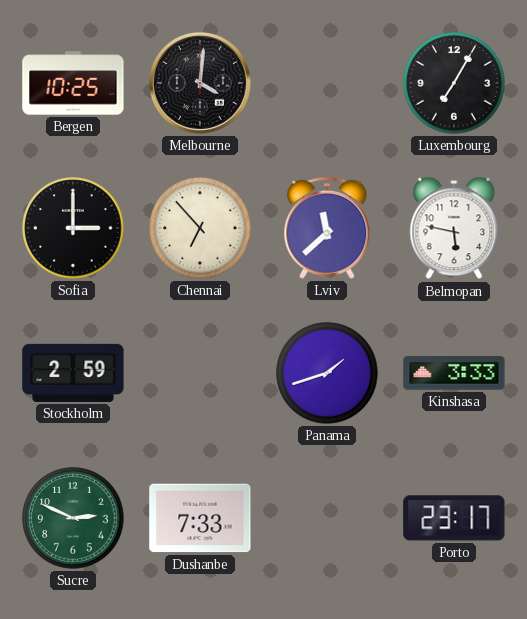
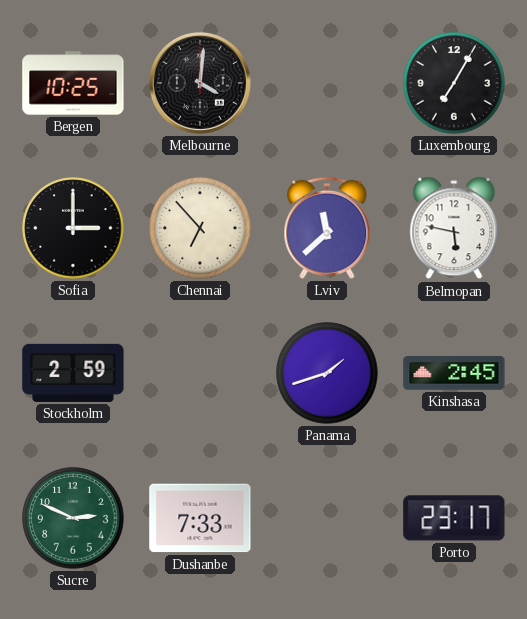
Kinshasa: 3:33 -> 2:45
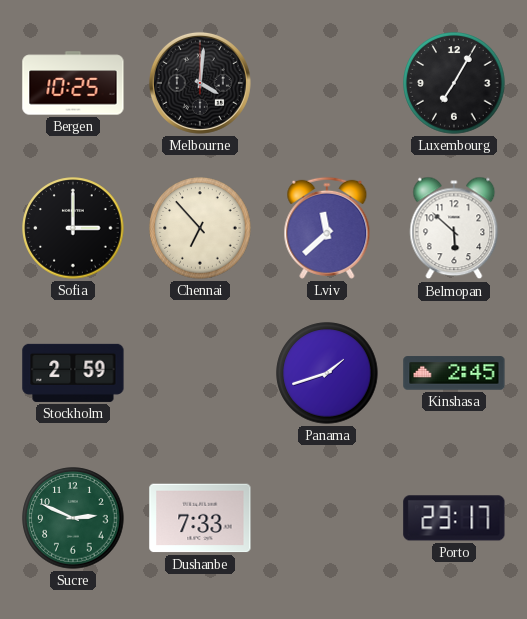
Belmopan: 5:47 -> 5:52
